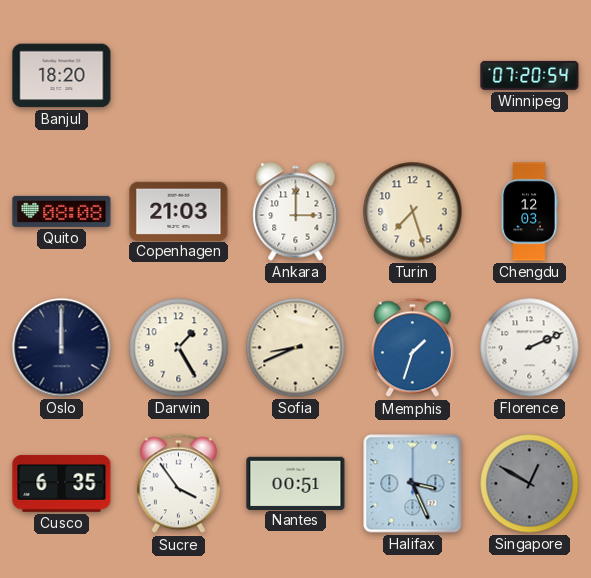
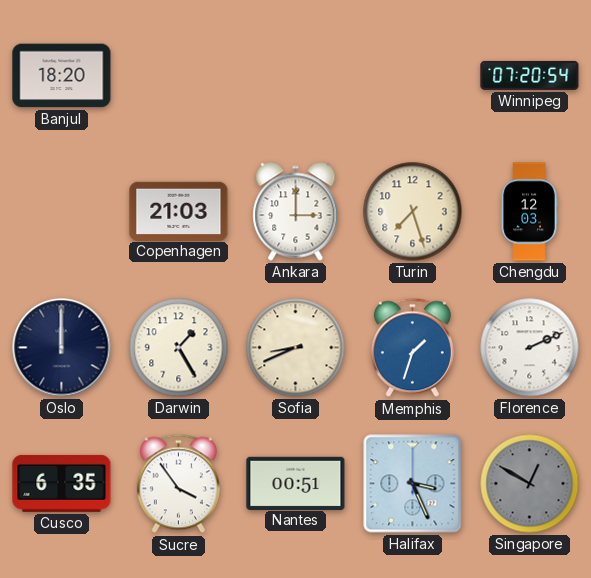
Quito: 08:08 -> none
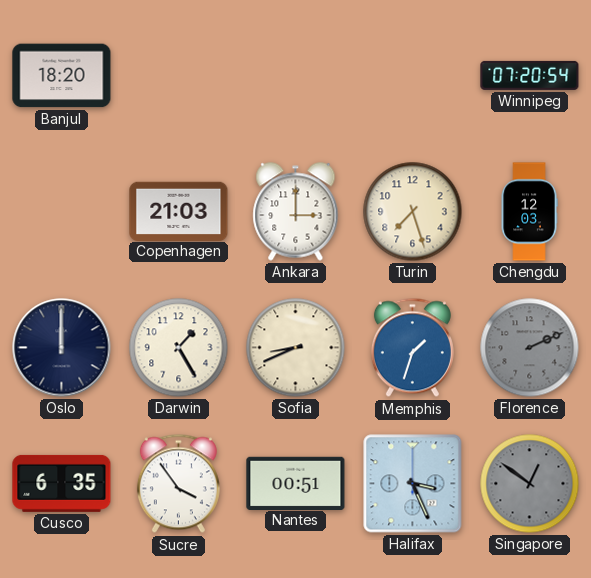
Florence dial: white -> grey
Singapore: 12:50 -> 12:51
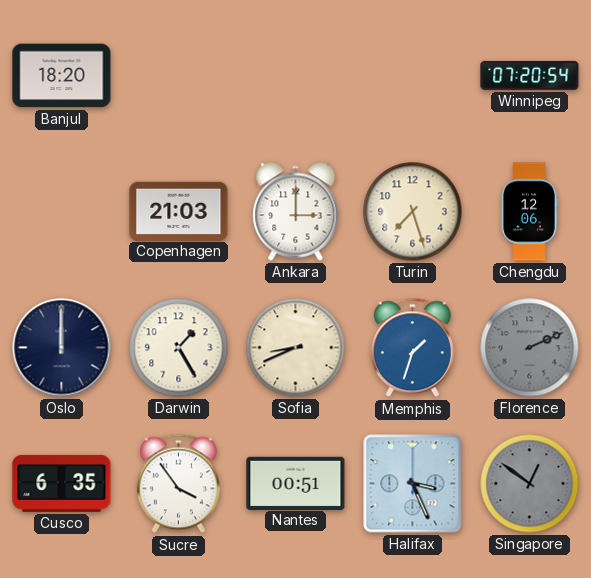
Chengdu: 12:03 -> 12:06
